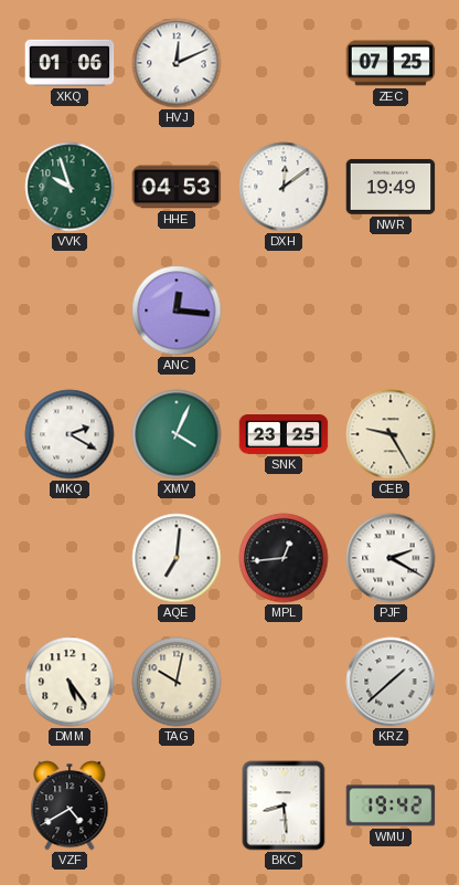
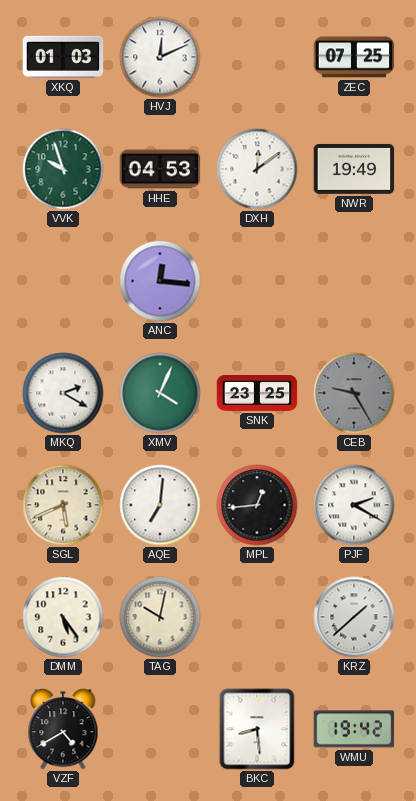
XKQ: 01:06 -> 01:03
CEB dial: cream -> grey
SGL: none -> 5:41
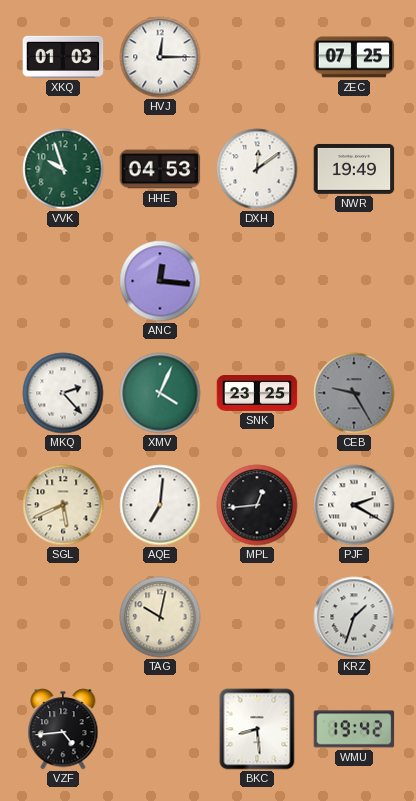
HVJ: 12:11 -> 12:15
MKQ: 2:20 -> 2:23
DMM: 5:24 -> none
KRZ: 1:38 -> 1:33
VZF: 4:40 -> 4:44
